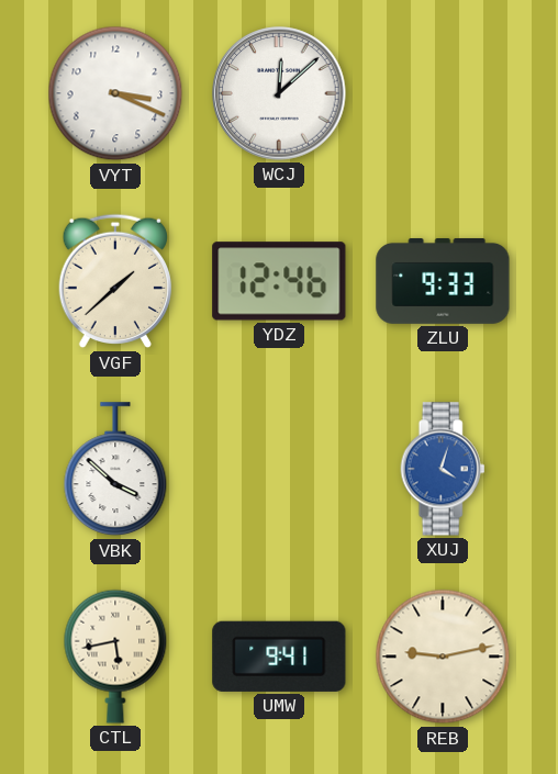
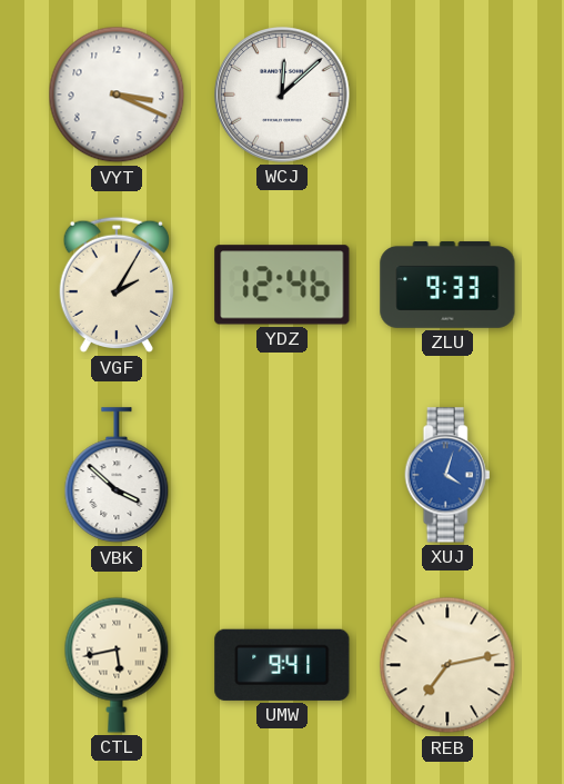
VGF: 1:38 -> 2:05
REB: 9:13 -> 7:13
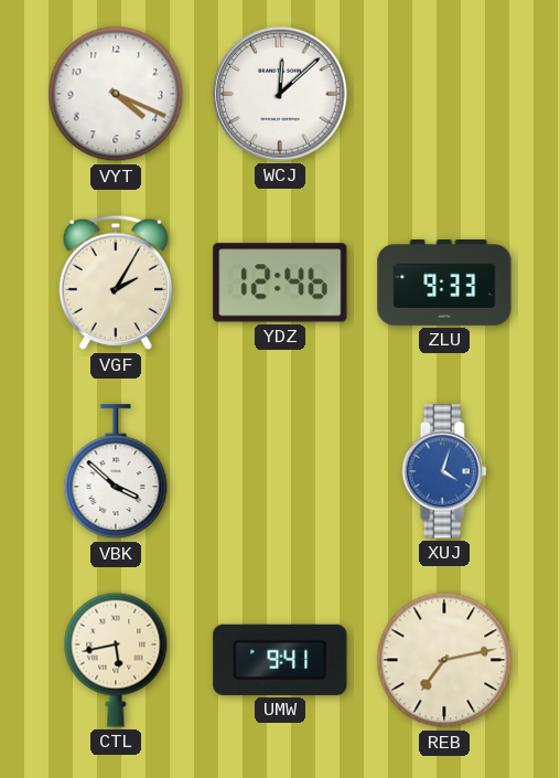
VYT: 3:19 -> 4:19
